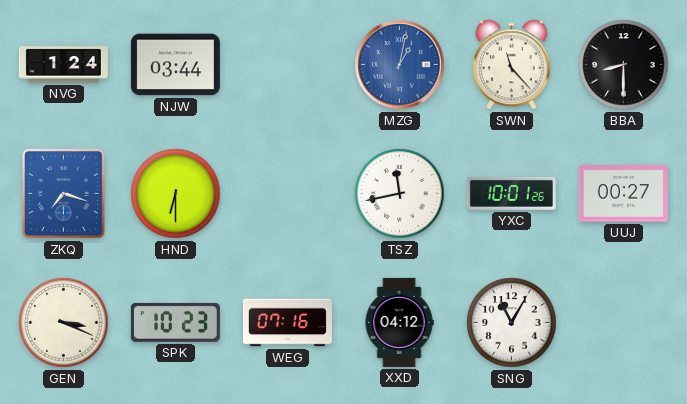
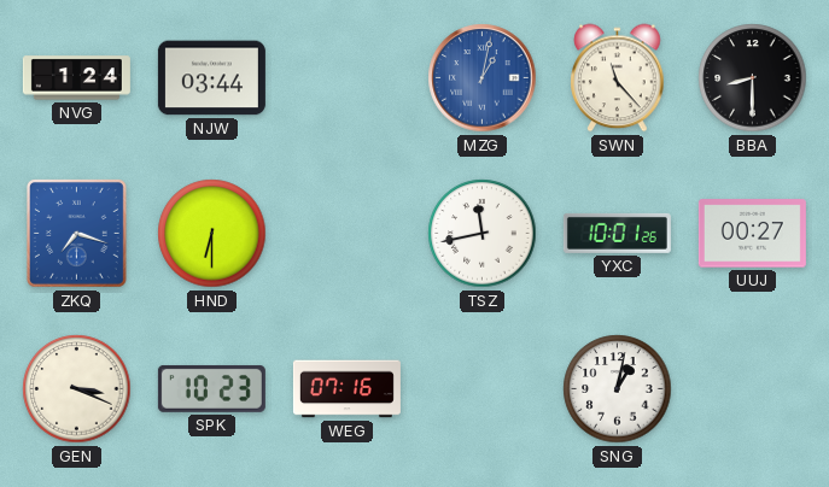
XXD: 04:12 -> none
SNG: 11:05 -> 1:02
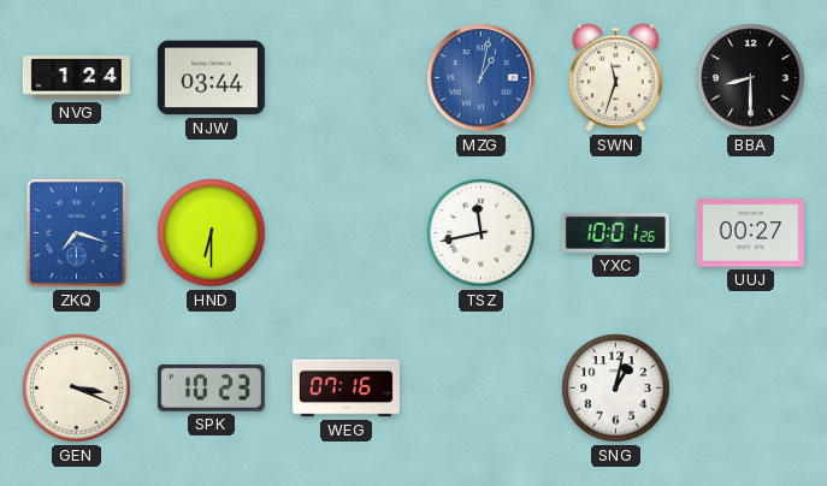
SWN: 11:23 -> 11:33
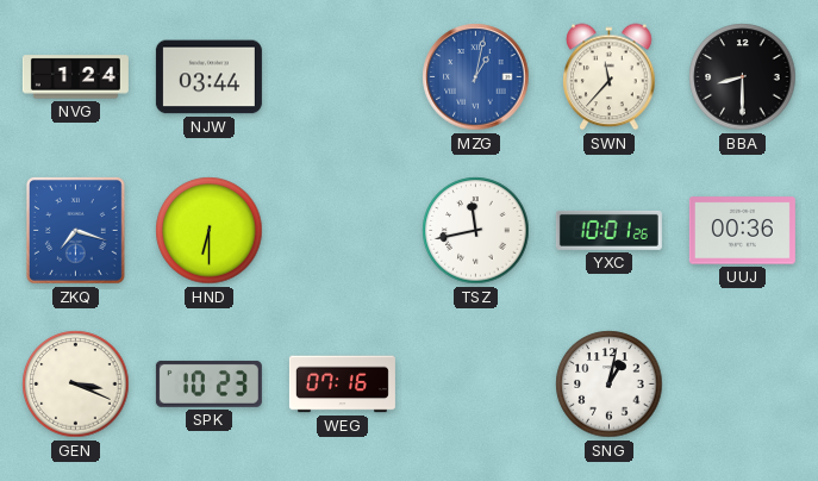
SWN: 11:33 -> 11:37
UUJ: 00:27 -> 00:36
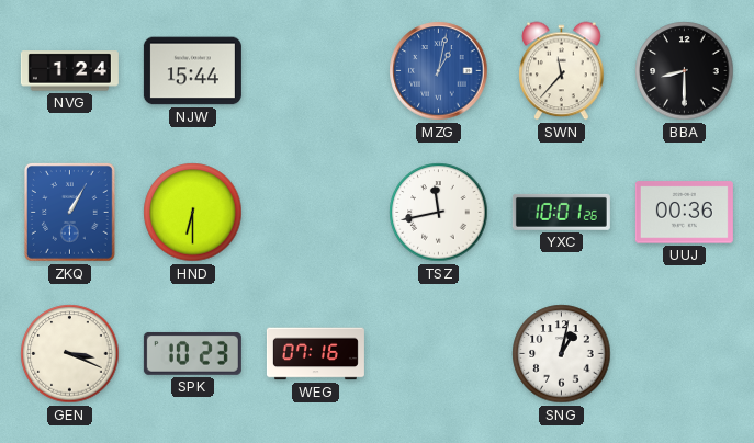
NJW: 03:44 -> 15:44
ZKQ: 7:18 -> 1:05
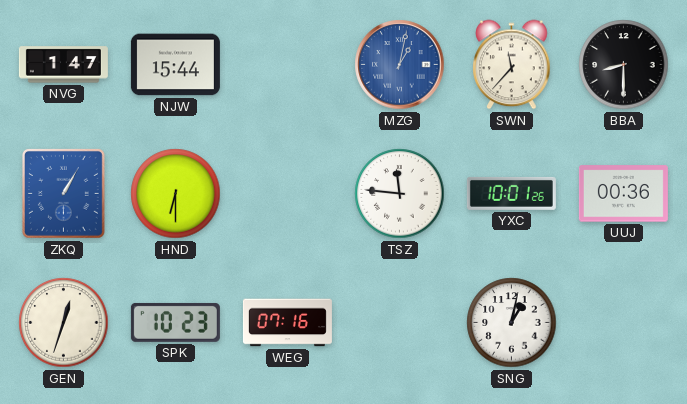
NVG: 1:24 -> 1:47
TSZ: 11:43 -> 11:46
GEN: 3:19 -> 12:33
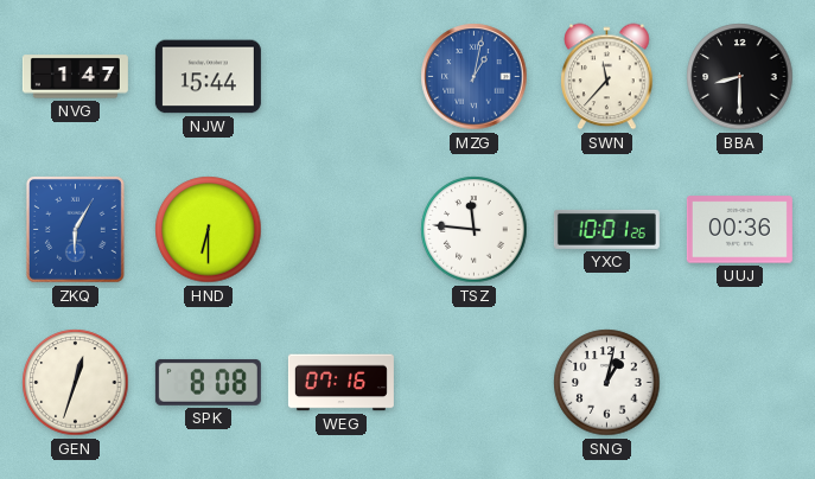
ZKQ: 1:05 -> 6:05
SPK: 10:23 -> 8:08
